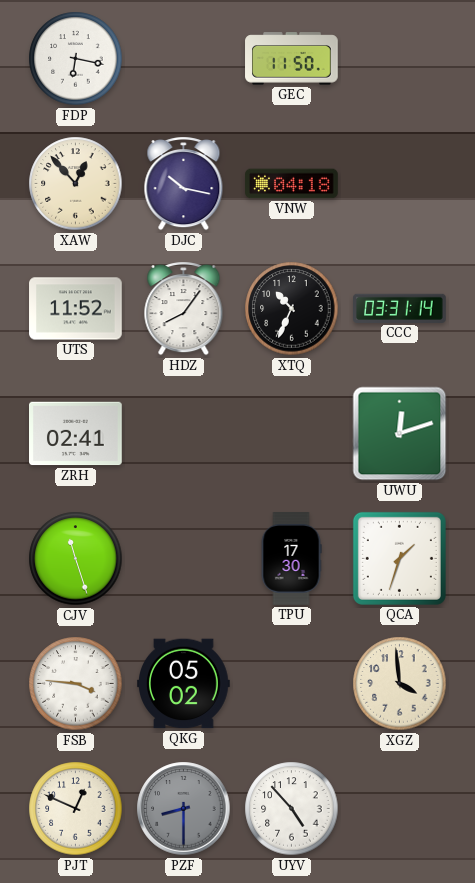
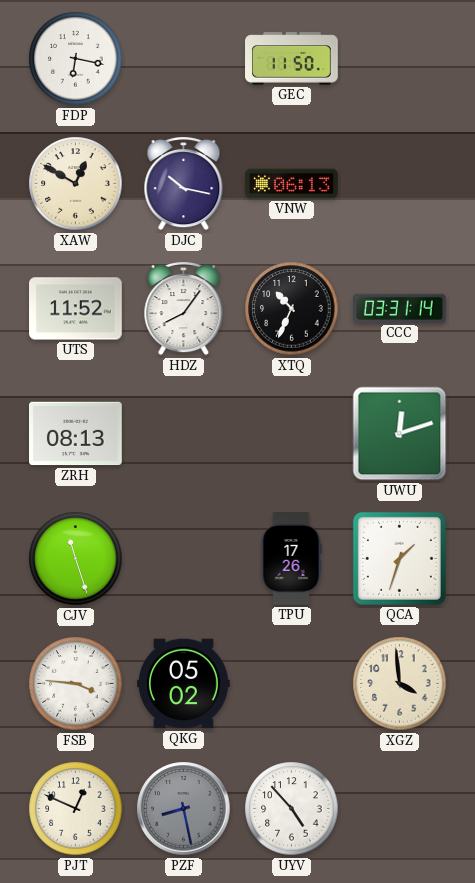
XAW: 12:53 -> 12:50
VNW: 04:18 -> 06:13
ZRH: 02:41 -> 08:13
TPU: 17:30 -> 17:26
PZF: 8:30 -> 8:28
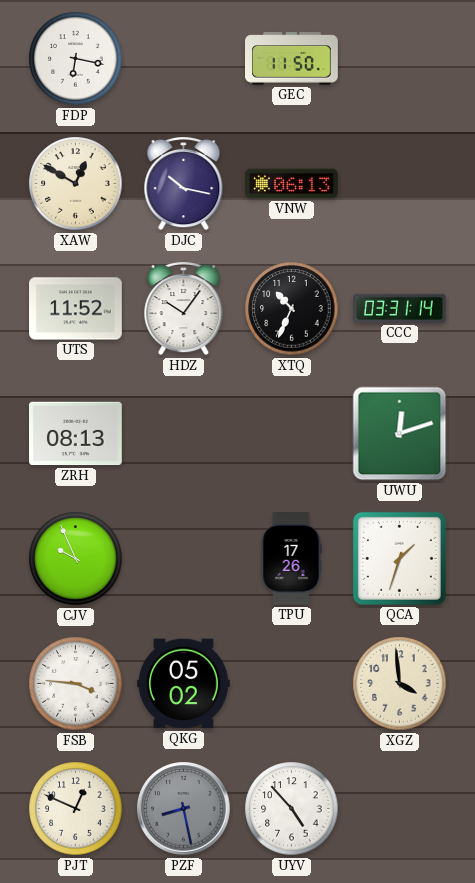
HDZ: 8:06 -> 10:06
CJV: 11:27 -> 9:56
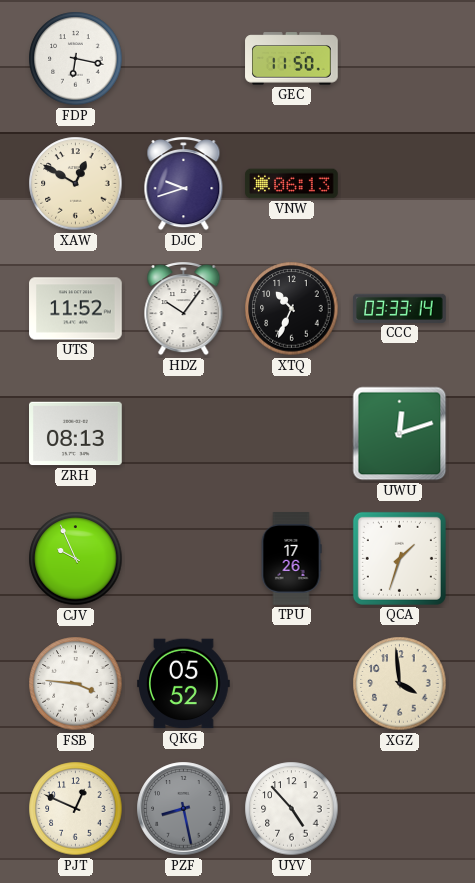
DJC: 10:17 -> 9:42
CCC: 03:31 -> 03:33
QKG: 05:02 -> 05:52
